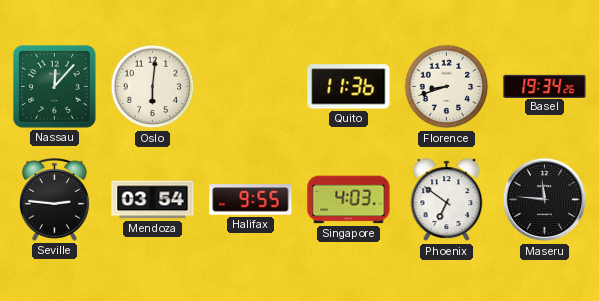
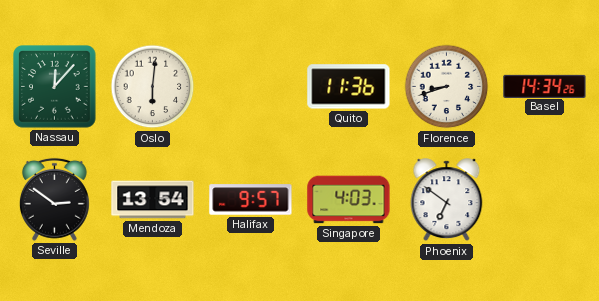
Basel: 19:34 -> 14:34
Seville: 2:46 -> 2:51
Mendoza: 03:54 -> 13:54
Halifax: 9:55 -> 9:57
Maseru: 11:46 -> none
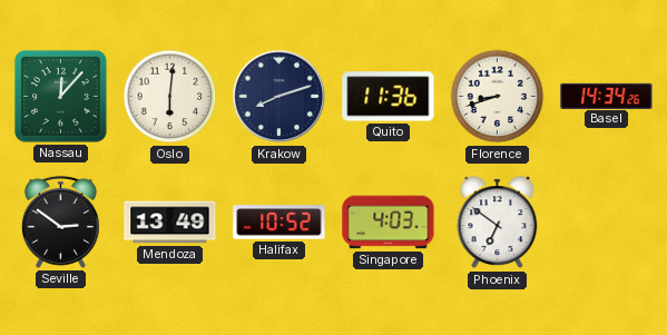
Krakow: none -> 8:12
Mendoza: 13:54 -> 13:49
Halifax: 9:57 -> 10:52
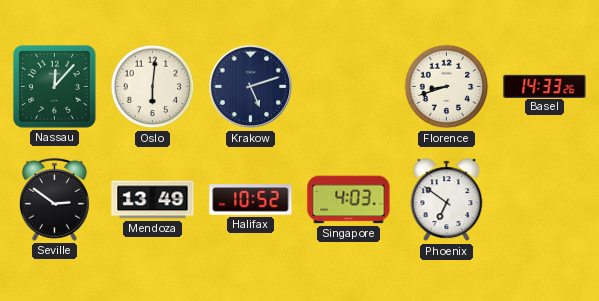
Krakow: 8:12 -> 5:12
Quito: 11:36 -> none
Basel: 14:34 -> 14:33
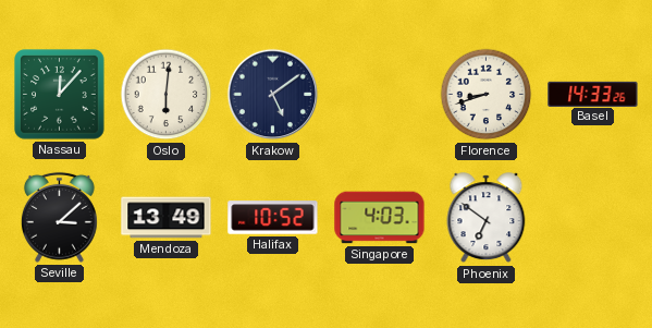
Krakow: 5:12 -> 5:09
Seville: 2:51 -> 3:08
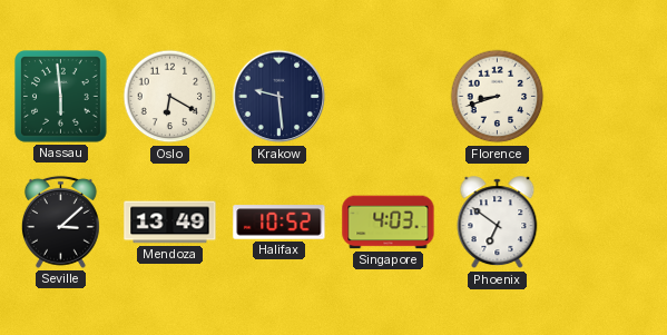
Nassau: 12:07 -> 5:59
Oslo: 6:01 -> 6:20
Krakow: 5:09 -> 9:29
Basel: 14:33 -> none
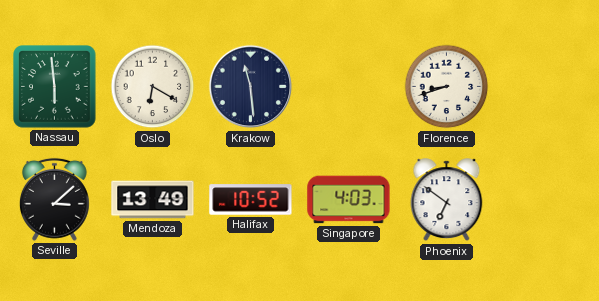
Krakow: 9:29 -> 11:29
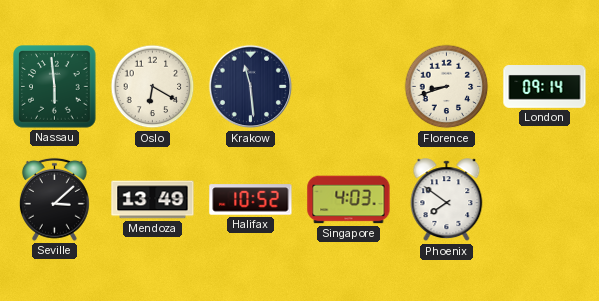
London: none -> 09:14
Phoenix: 6:51 -> 7:51
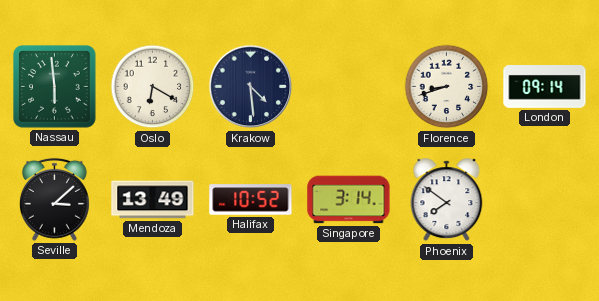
Krakow: 11:29 -> 4:29
Singapore: 4:03 -> 3:14
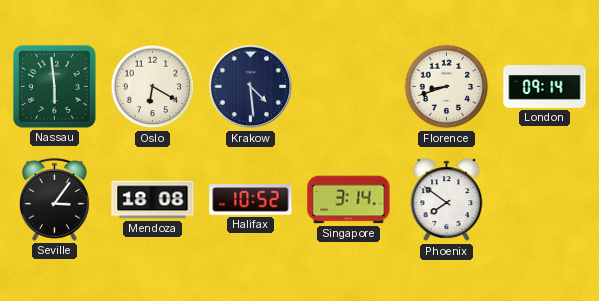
Seville: 3:08 -> 3:06
Mendoza: 13:49 -> 18:08
